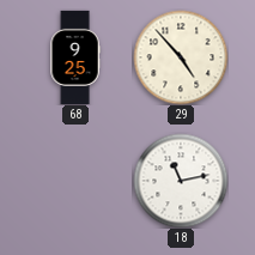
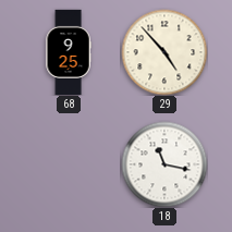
18: 11:13 -> 11:17
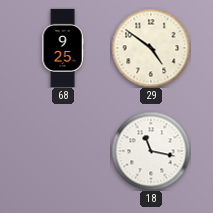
29: 4:53 -> 4:51
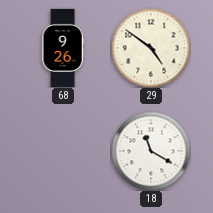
68: 9:25 -> 9:26
18: 11:17 -> 11:20
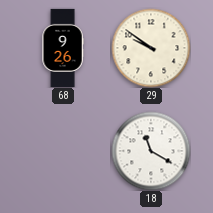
29: 4:51 -> 9:51
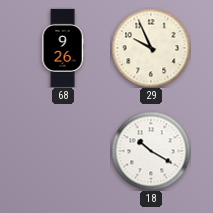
29: 9:51 -> 9:56
18: 11:20 -> 10:20
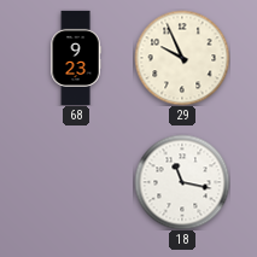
68: 9:26 -> 9:23
18: 10:20 -> 11:17
